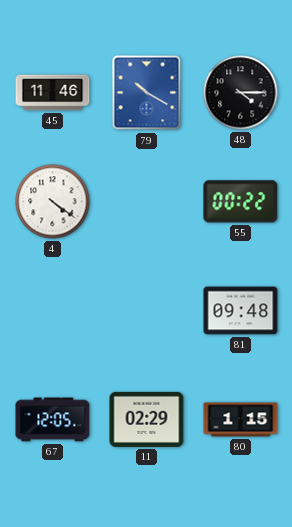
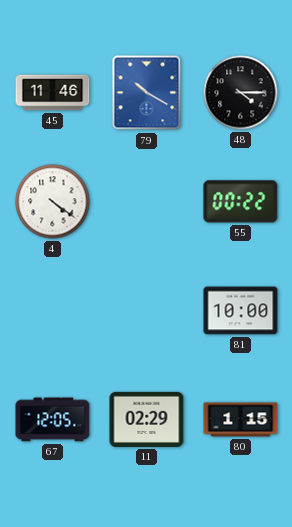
81: 09:48 -> 10:00
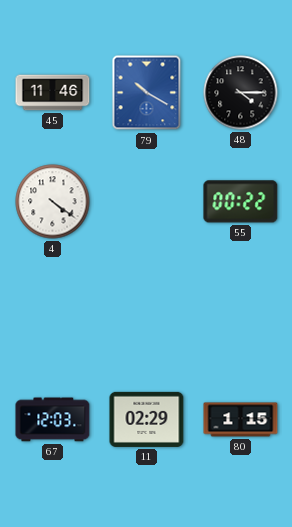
81: 10:00 -> none
67: 12:05 -> 12:03
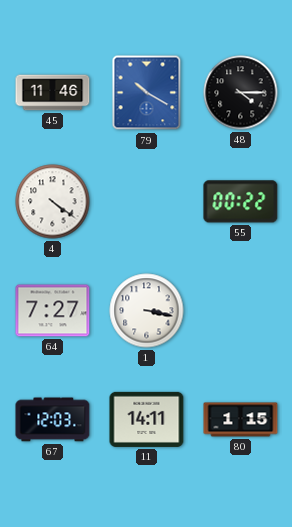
64: none -> 7:27
1: none -> 3:17
11: 02:29 -> 14:11
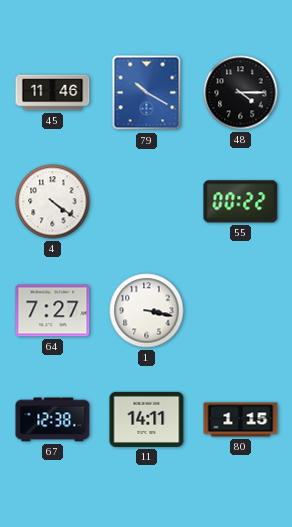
67: 12:03 -> 12:38
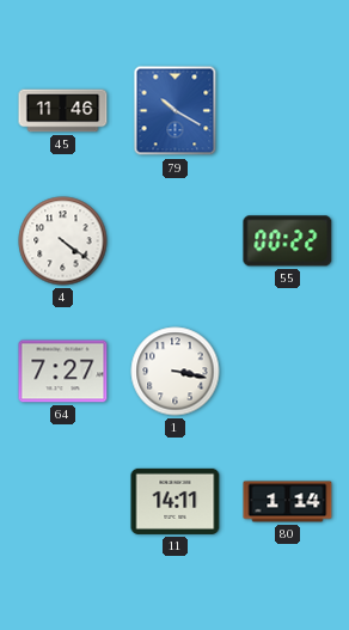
48: 4:15 -> none
67: 12:38 -> none
80: 1:15 -> 1:14
